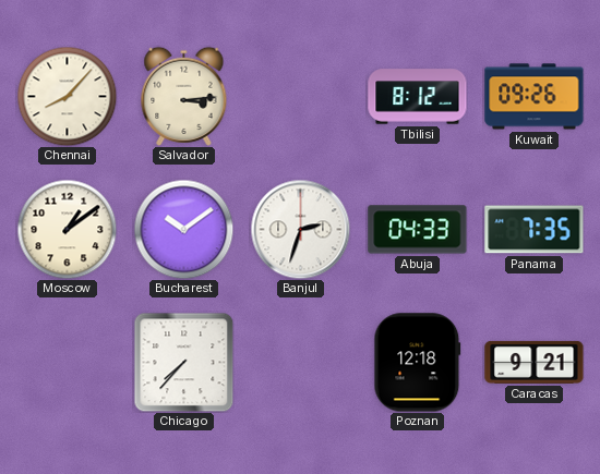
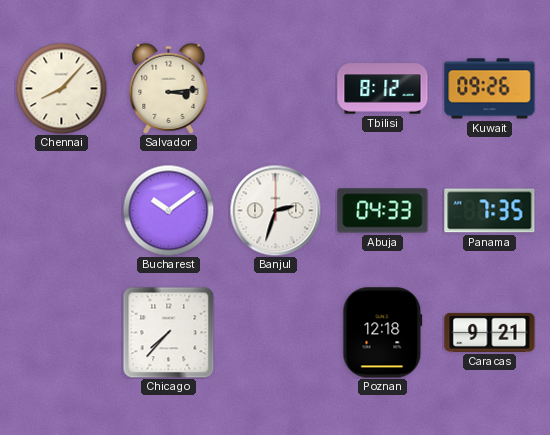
Moscow: 1:09 -> none
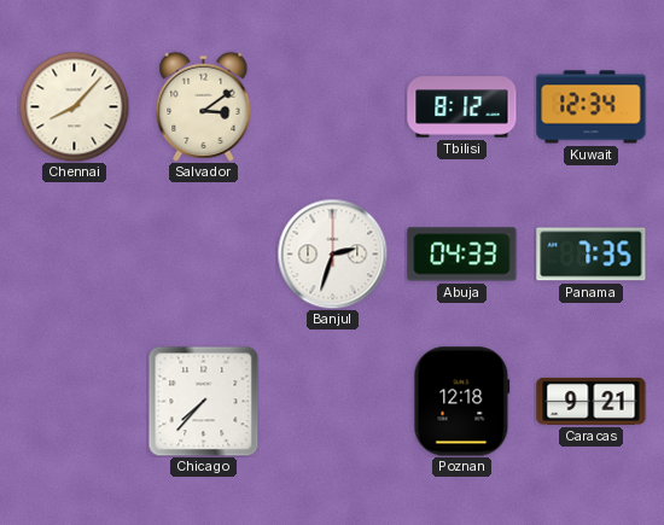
Salvador: 3:14 -> 3:09
Kuwait: 09:26 -> 12:34
Bucharest: 10:09 -> none
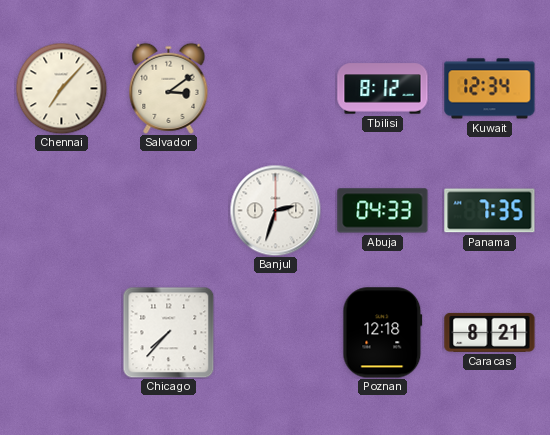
Chennai: 8:07 -> 7:07
Caracas: 9:21 -> 8:21
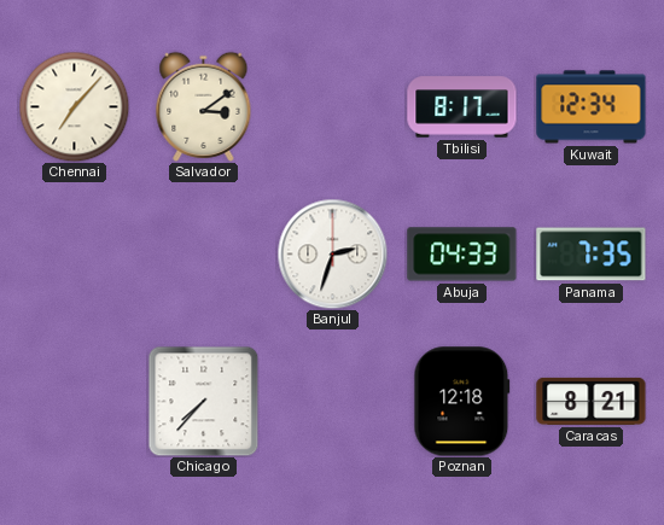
Tbilisi: 8:12 -> 8:17
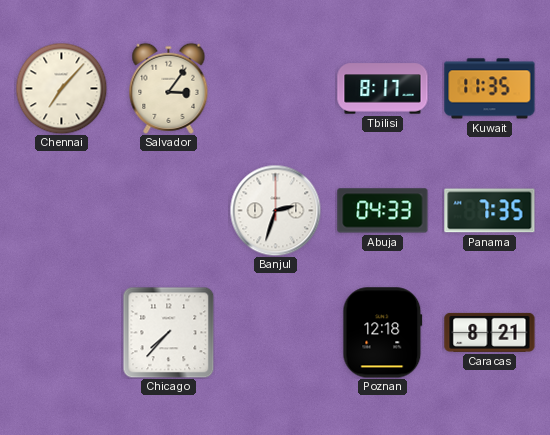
Salvador: 3:09 -> 3:06
Kuwait: 12:34 -> 11:35
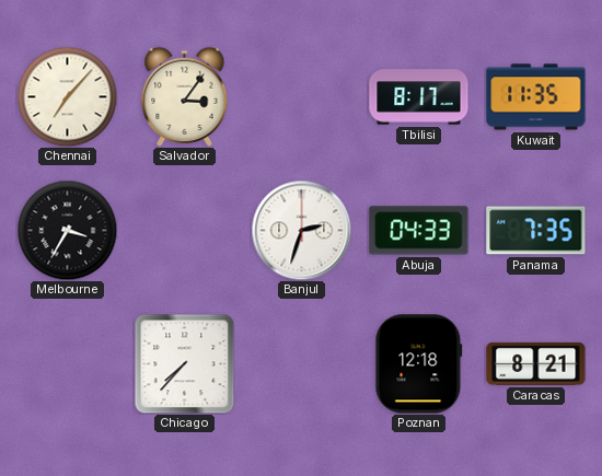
Melbourne: none -> 3:35
